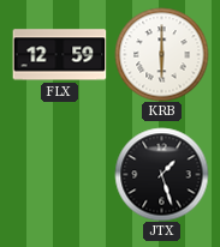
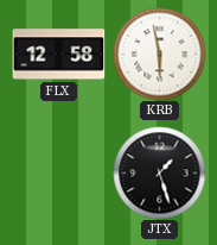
FLX: 12:59 -> 12:58
KRB: 6:00 -> 5:58
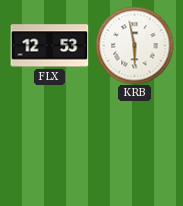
FLX: 12:58 -> 12:53
JTX: 1:27 -> none
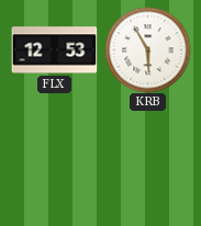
KRB: 5:58 -> 5:55
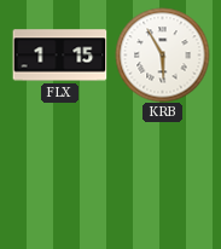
FLX: 12:53 -> 1:15
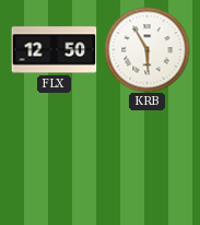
FLX: 1:15 -> 12:50
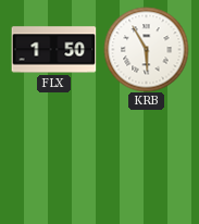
FLX: 12:50 -> 1:50
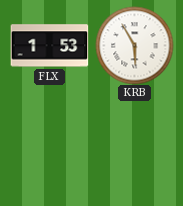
FLX: 1:50 -> 1:53
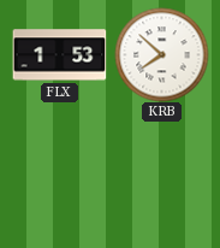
KRB: 5:55 -> 7:52
